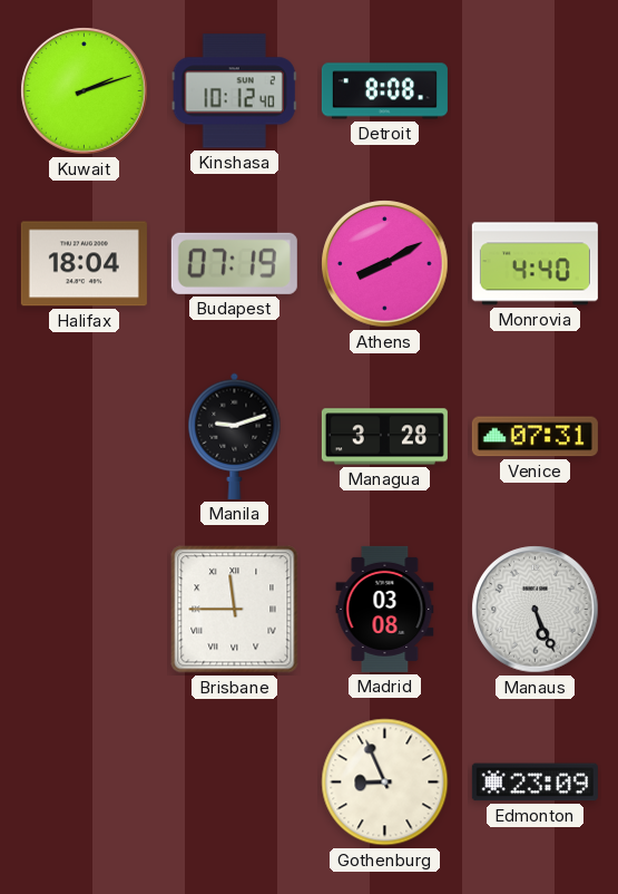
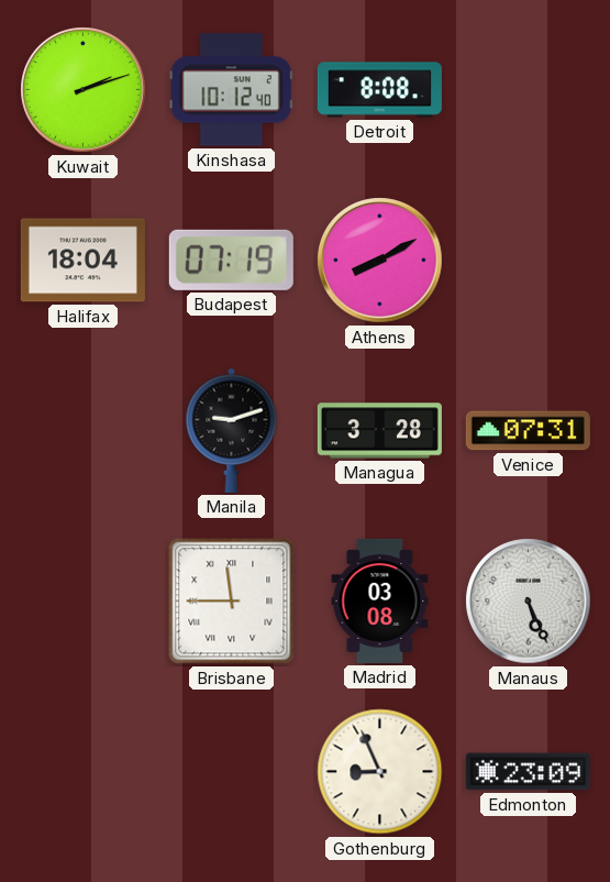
Monrovia: 4:40 -> none
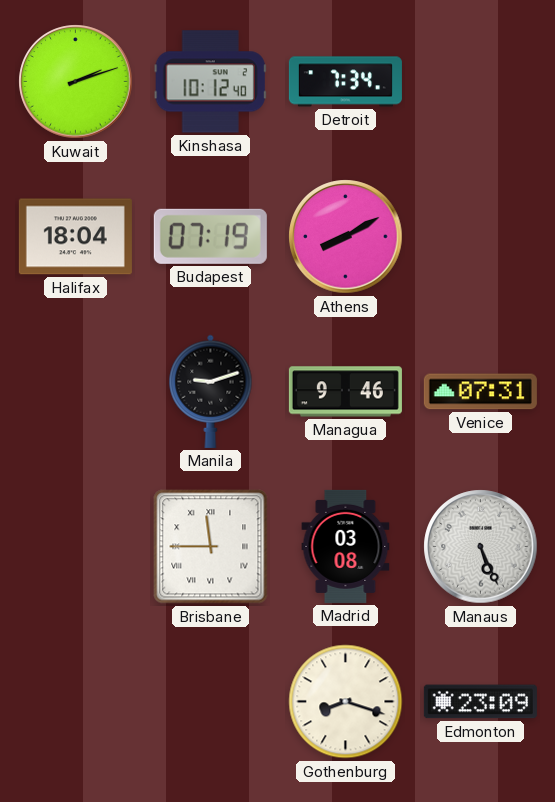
Detroit: 8:08 -> 7:34
Managua: 3:28 -> 9:46
Gothenburg: 8:56 -> 8:18
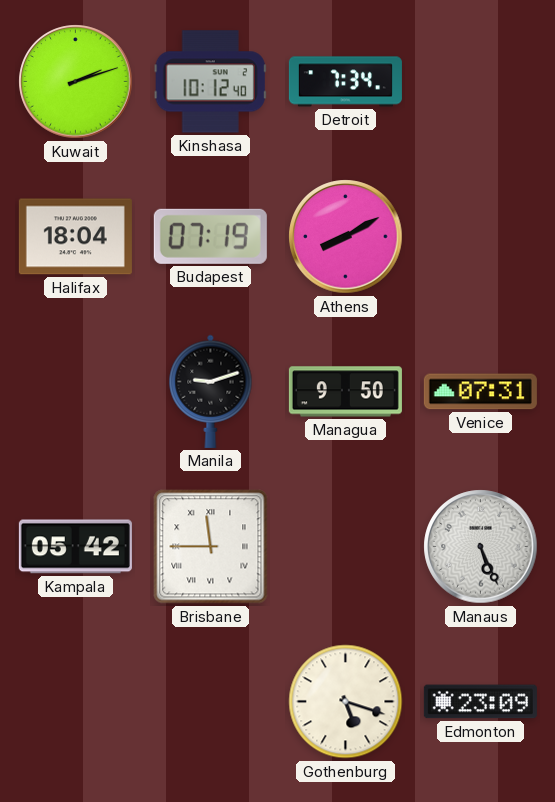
Managua: 9:46 -> 9:50
Kampala: none -> 05:42
Madrid: 03:08 -> none
Gothenburg: 8:18 -> 5:18
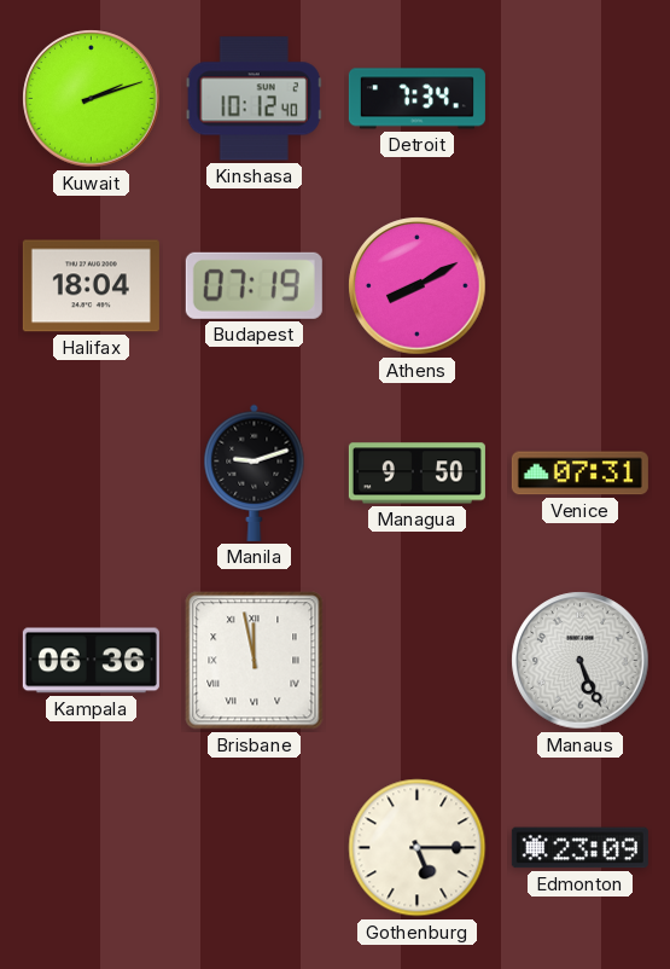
Kampala: 05:42 -> 06:36
Brisbane: 11:45 -> 11:58
Gothenburg: 5:18 -> 5:15
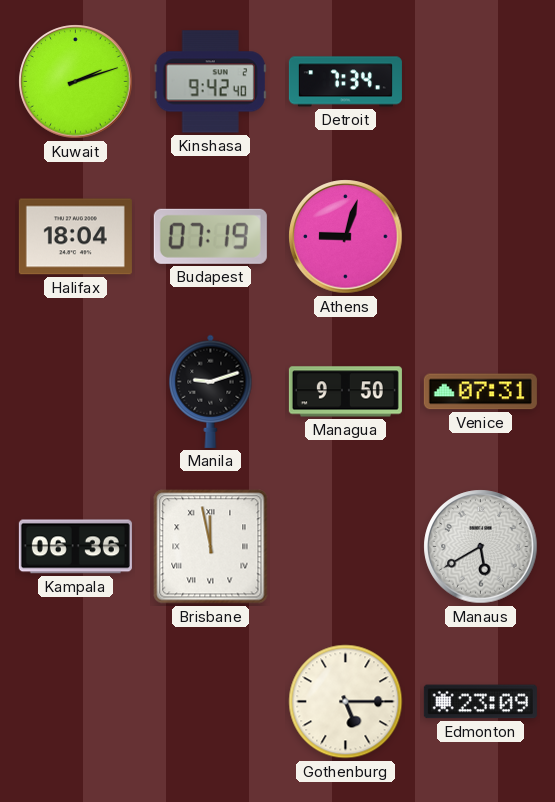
Kinshasa: 10:12 -> 9:42
Athens: 8:10 -> 9:03
Manaus: 5:26 -> 5:40
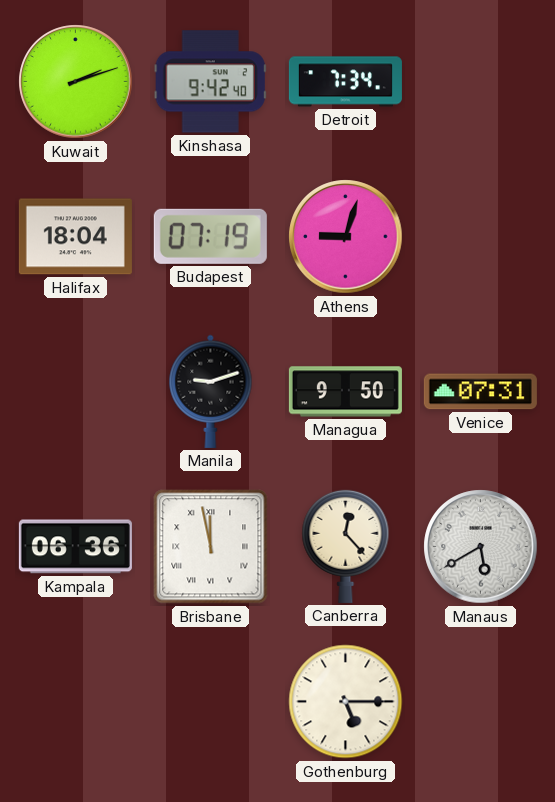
Canberra: none -> 12:23
Edmonton: 23:09 -> none
